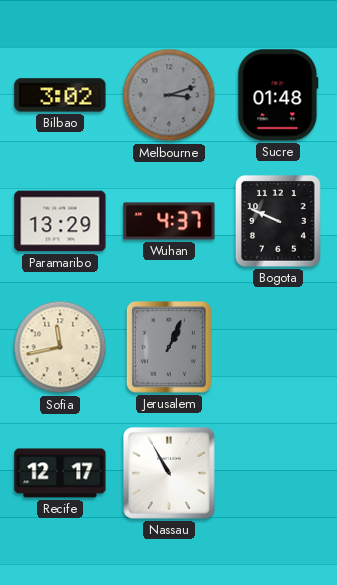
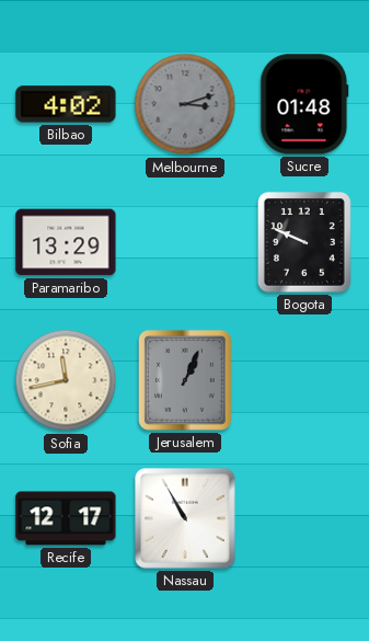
Bilbao: 3:02 -> 4:02
Wuhan: 4:37 -> none
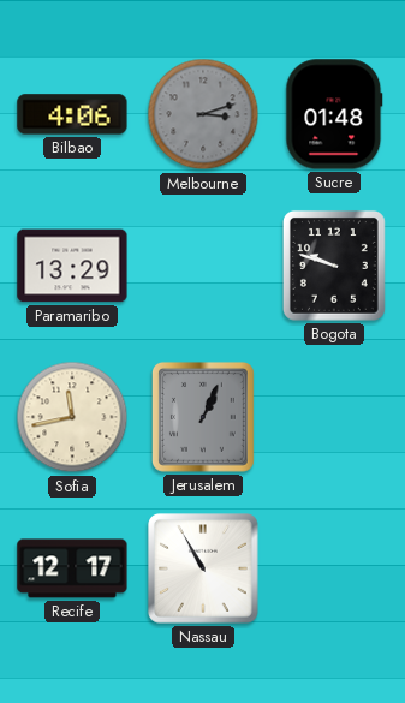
Bilbao: 4:02 -> 4:06
Bogota: 9:49 -> 9:48
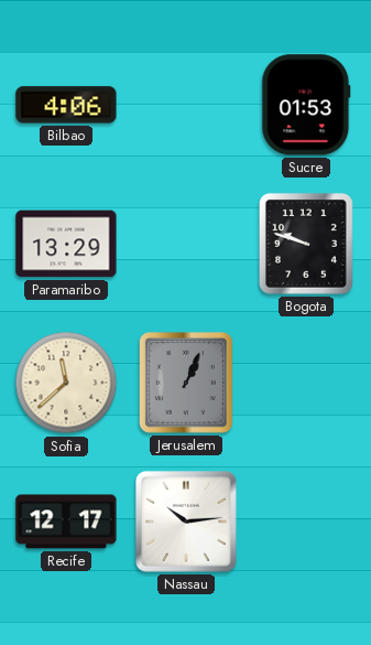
Melbourne: 3:12 -> none
Sucre: 01:48 -> 01:53
Sofia: 11:43 -> 11:38
Nassau: 10:55 -> 10:14
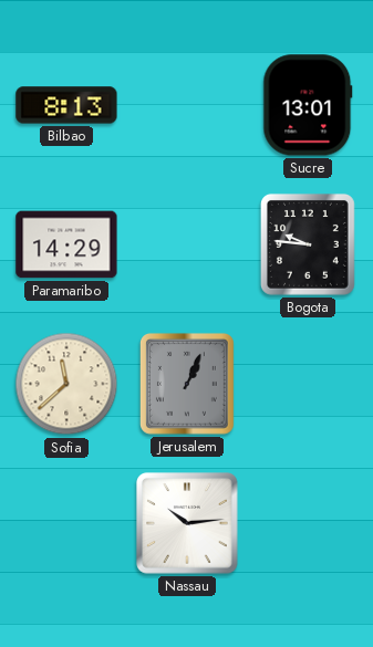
Bilbao: 4:06 -> 8:13
Sucre: 01:53 -> 13:01
Paramaribo: 13:29 -> 14:29
Bogota: 9:48 -> 9:46
Recife: 12:17 -> none
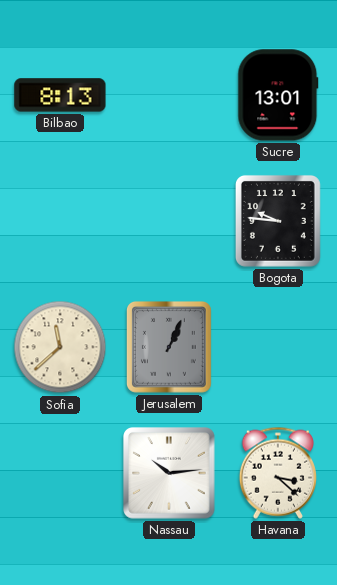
Paramaribo: 14:29 -> none
Havana: none -> 3:22
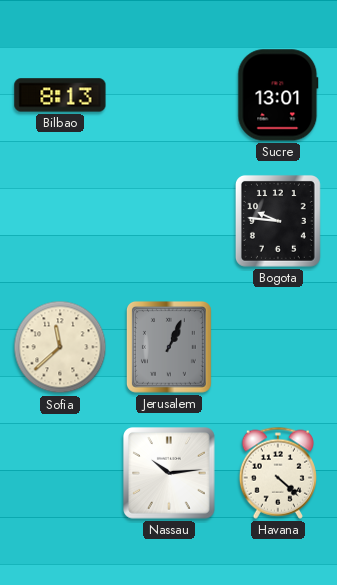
Havana: 3:22 -> 4:22
